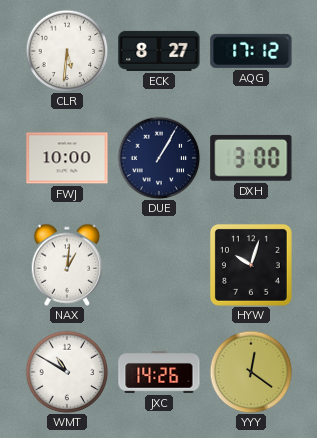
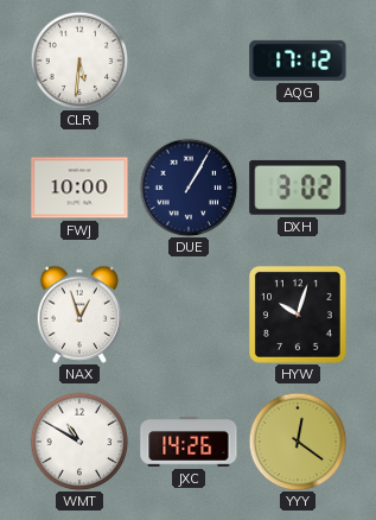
ECK: 8:27 -> none
DXH: 3:00 -> 3:02
NAX: 1:01 -> 12:57
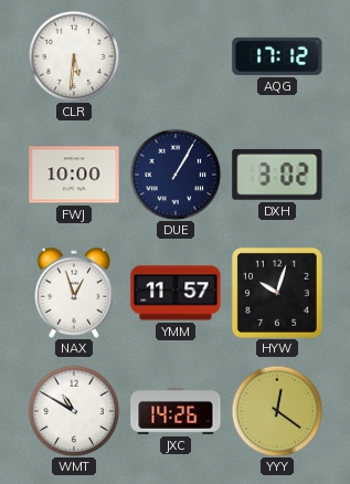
YMM: none -> 11:57
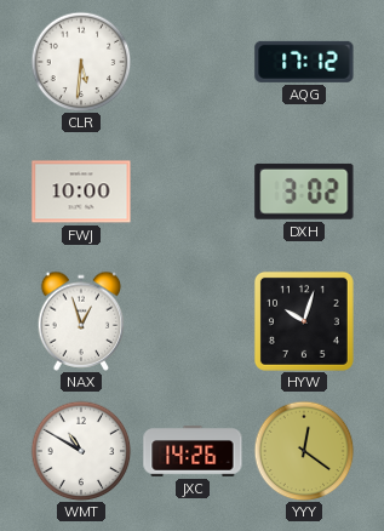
DUE: 1:05 -> none
YMM: 11:57 -> none
